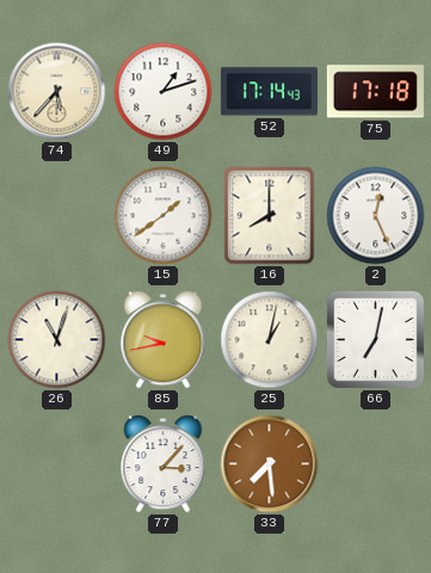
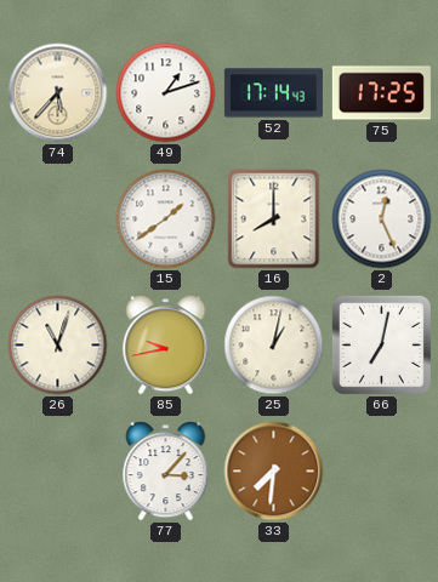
75: 17:18 -> 17:25
33: 7:29 -> 7:31
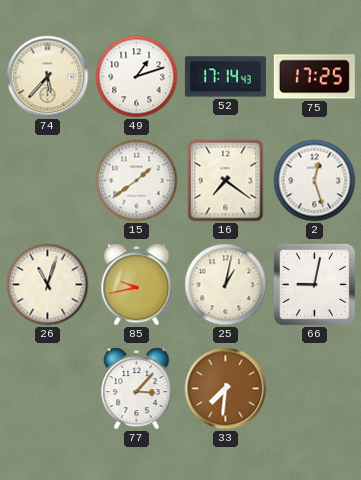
16: 8:00 -> 7:21
2: 12:26 -> 12:27
66: 7:02 -> 9:02
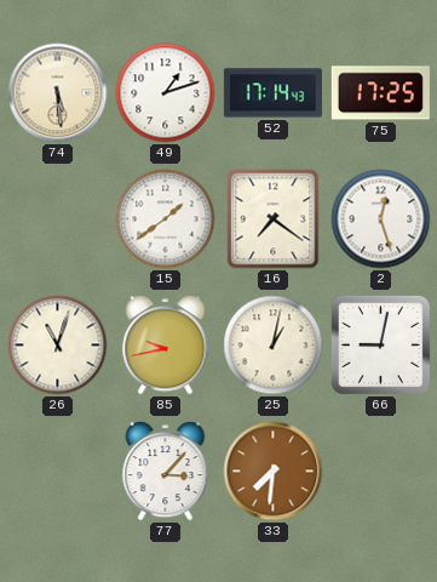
74: 5:37 -> 5:29
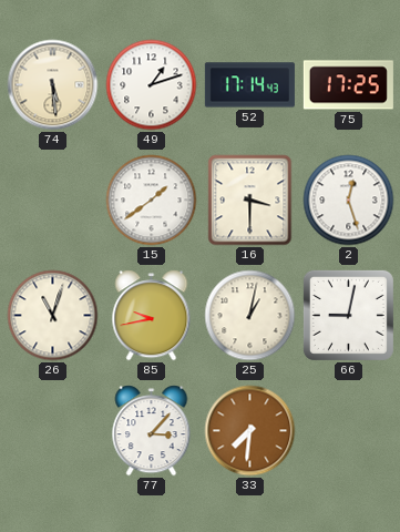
16: 7:21 -> 3:30
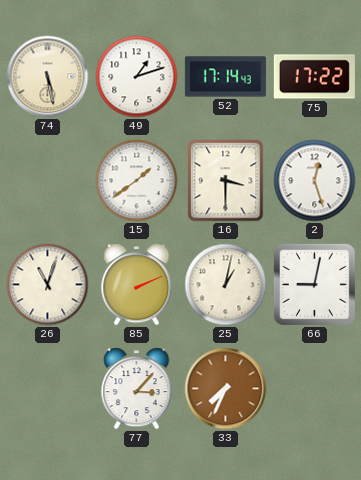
74: 5:29 -> 5:28
75: 17:25 -> 17:22
85: 9:43 -> 2:11
33: 7:31 -> 7:34
